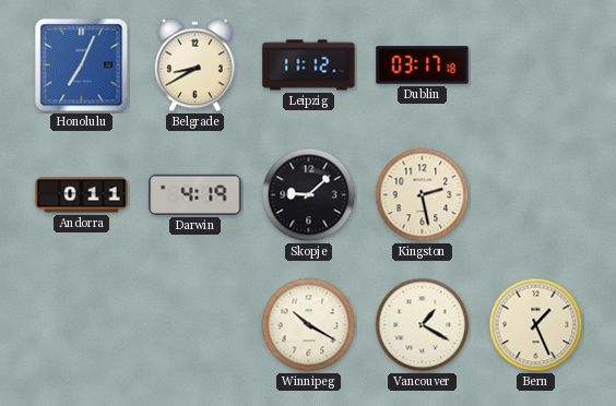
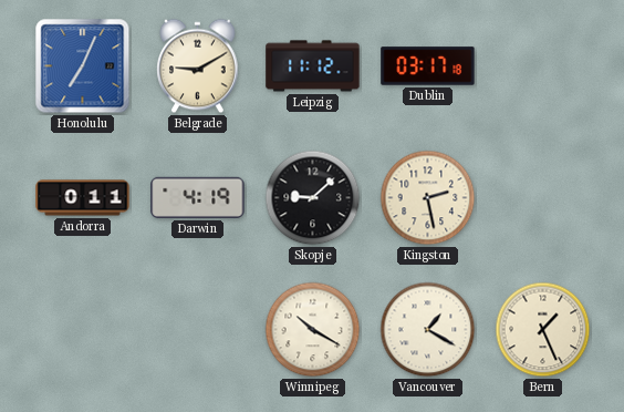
Belgrade: 8:40 -> 9:10
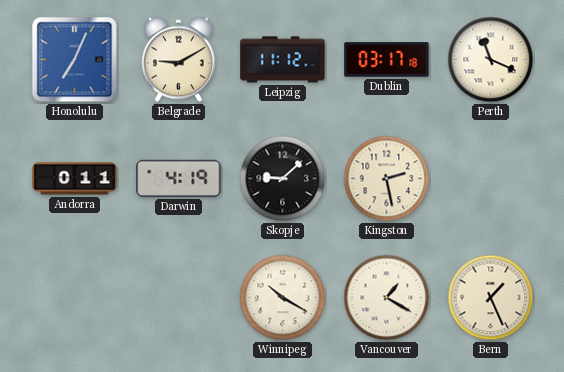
Perth: none -> 11:19
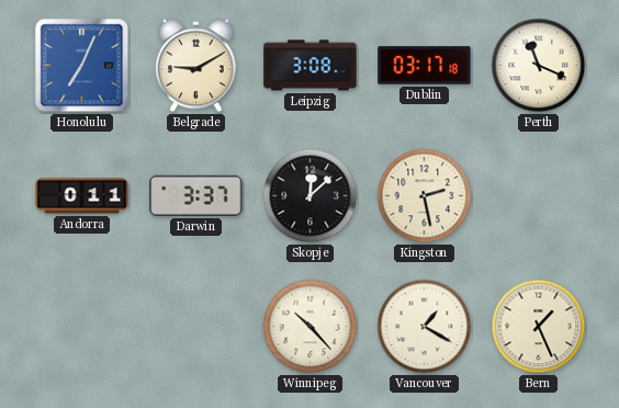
Leipzig: 11:12 -> 3:08
Darwin: 4:19 -> 3:37
Skopje: 9:08 -> 12:08
Winnipeg: 10:20 -> 10:23
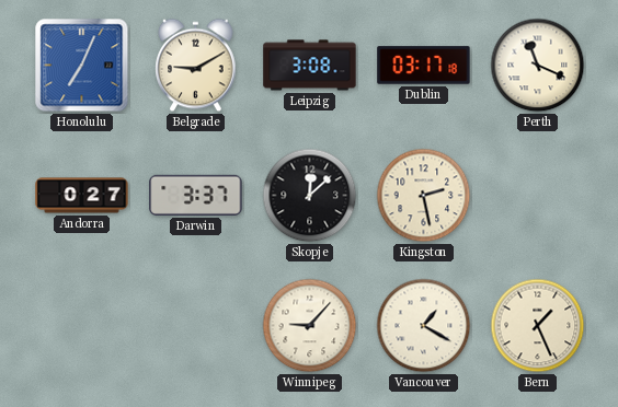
Andorra: 0:11 -> 0:27
Winnipeg: 10:23 -> 9:07
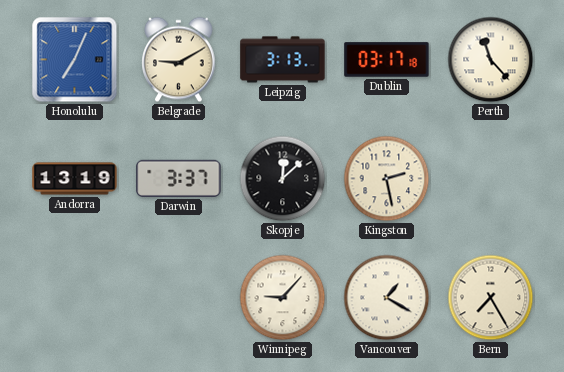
Leipzig: 3:08 -> 3:13
Perth: 11:19 -> 11:23
Andorra: 0:27 -> 13:19
Bern: 1:26 -> 7:25
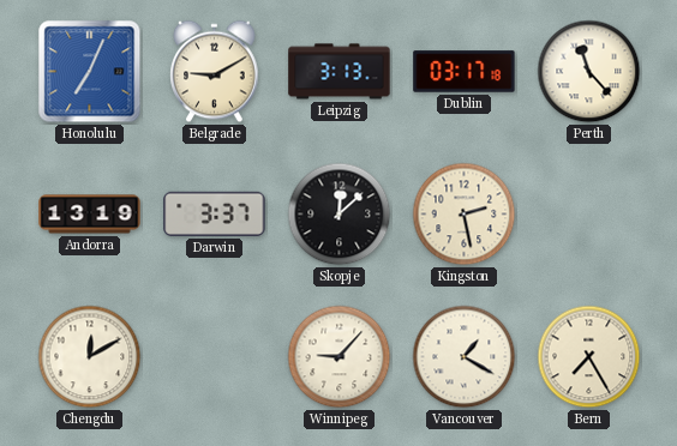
Chengdu: none -> 12:10
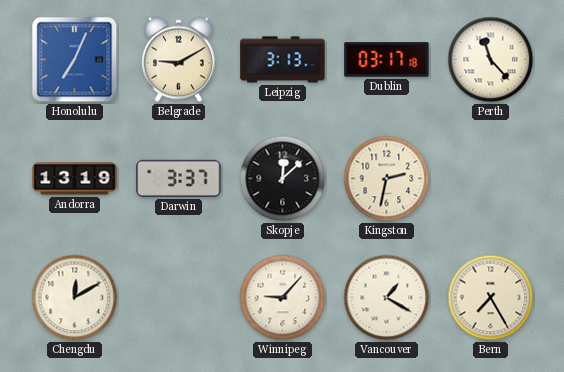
Kingston: 2:28 -> 2:32
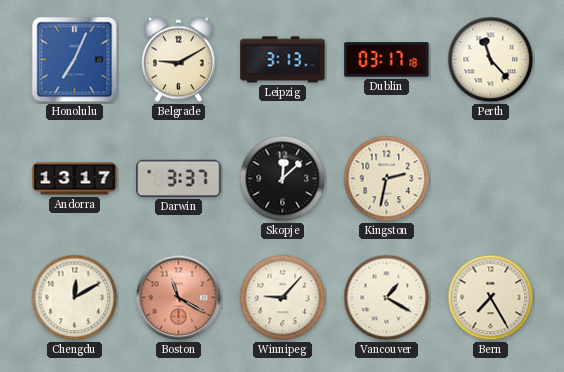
Andorra: 13:19 -> 13:17
Boston: none -> 11:20
